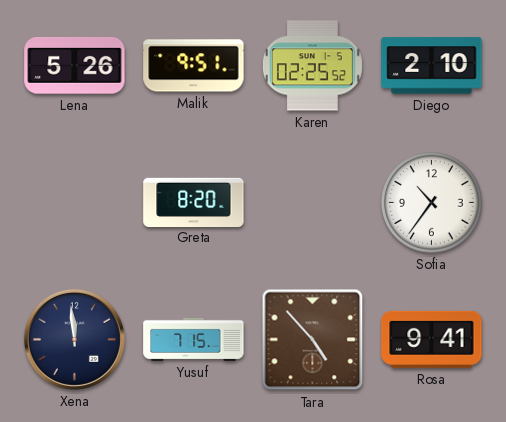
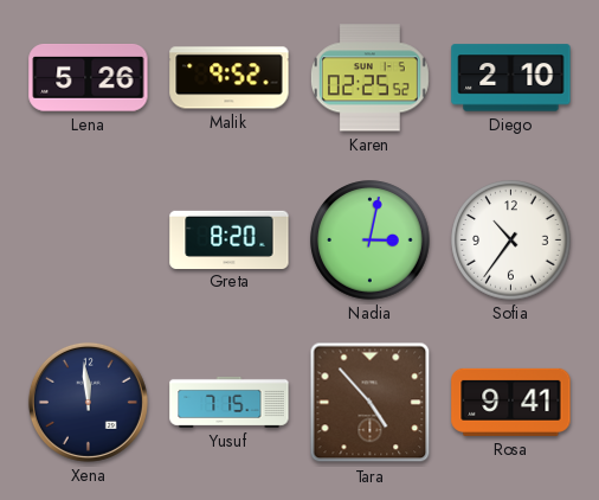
Malik: 9:51 -> 9:52
Nadia: none -> 3:02
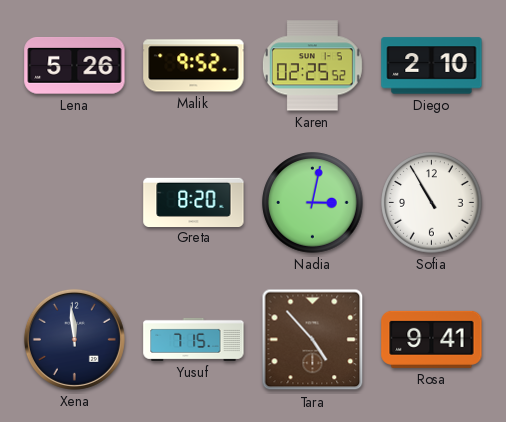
Sofia: 10:36 -> 10:55
